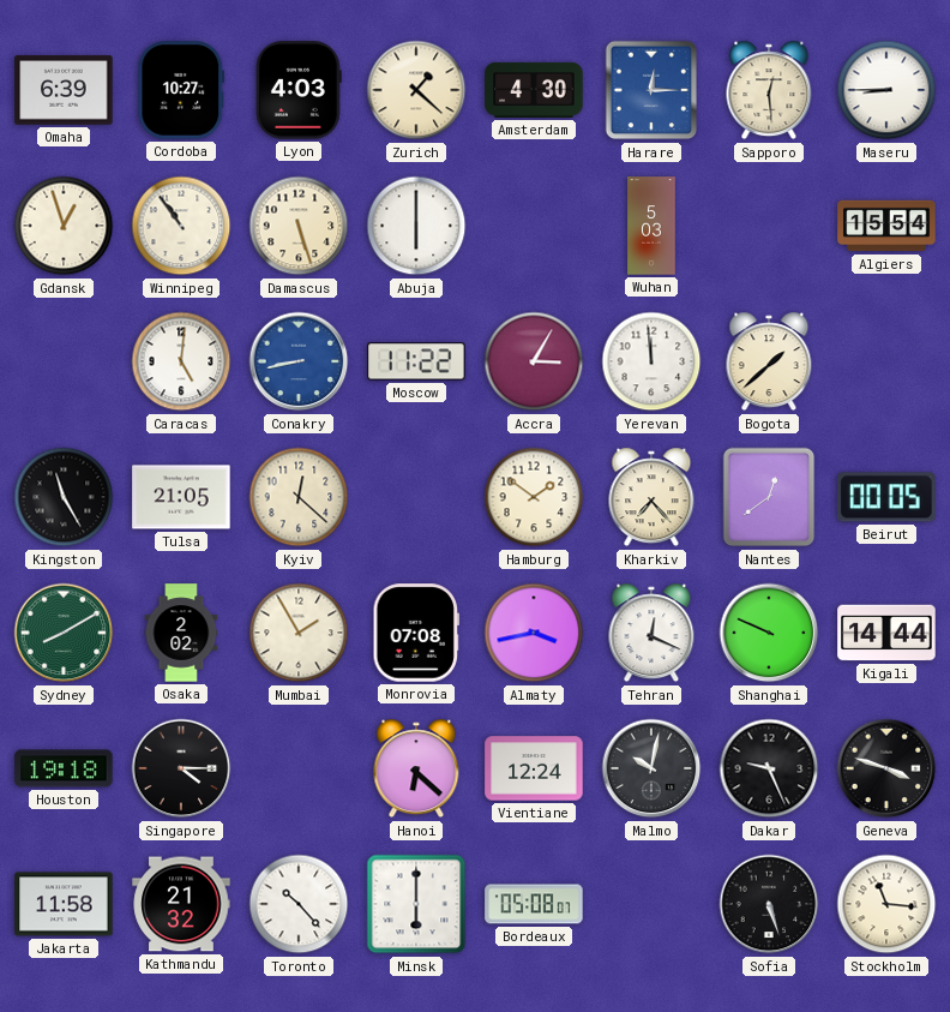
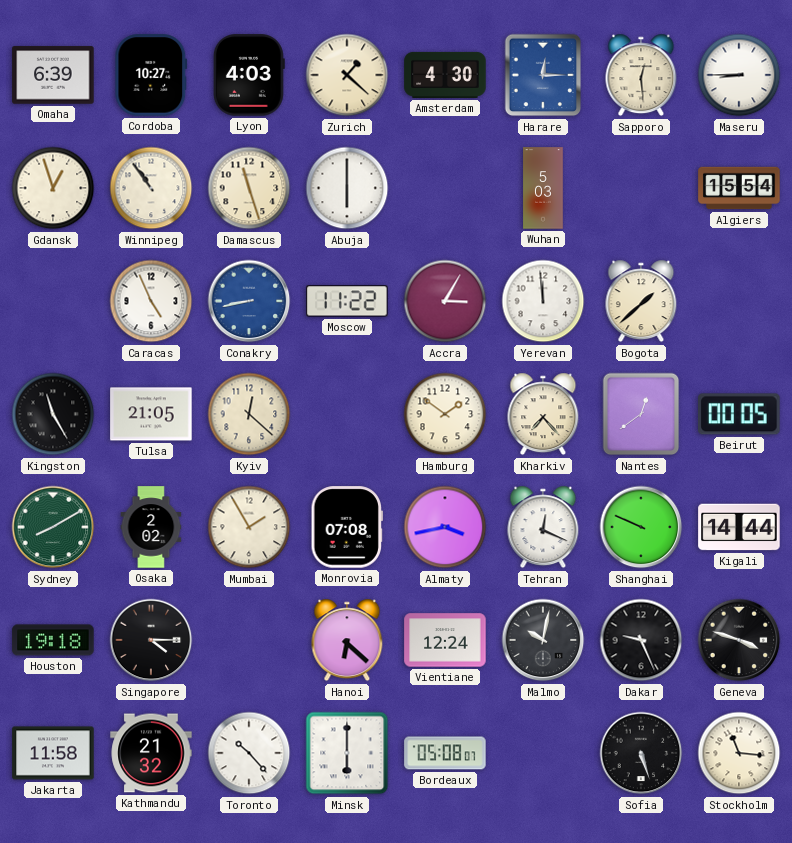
Damascus: 5:27 -> 11:27
Caracas: 5:01 -> 4:56
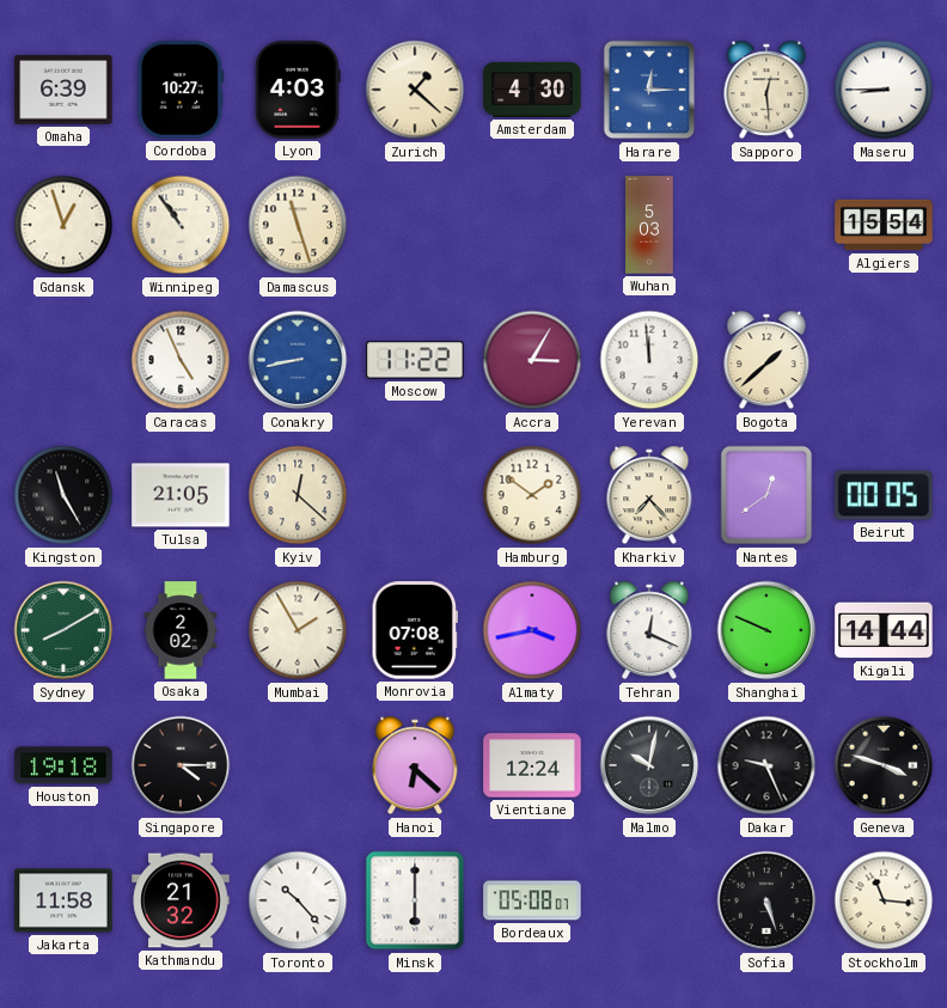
Abuja: 6:00 -> none
